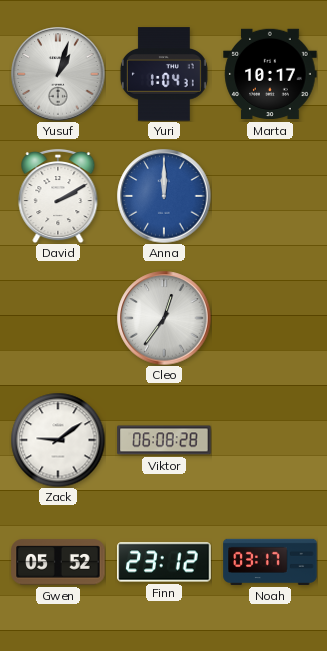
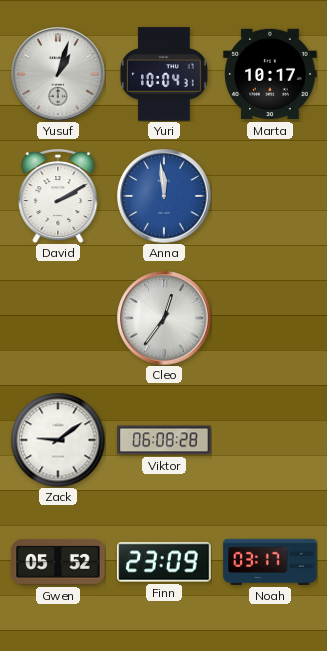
Yuri: 1:04 -> 10:04
Anna: 12:00 -> 11:59
Finn: 23:12 -> 23:09
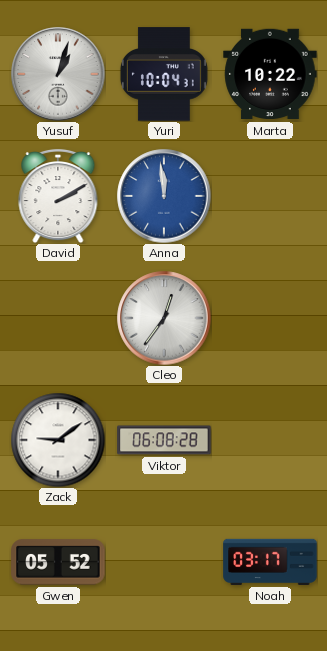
Marta: 10:17 -> 10:22
Finn: 23:09 -> none
